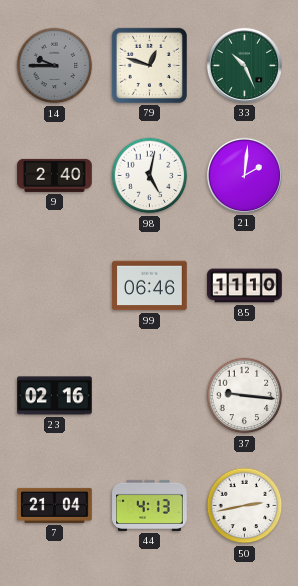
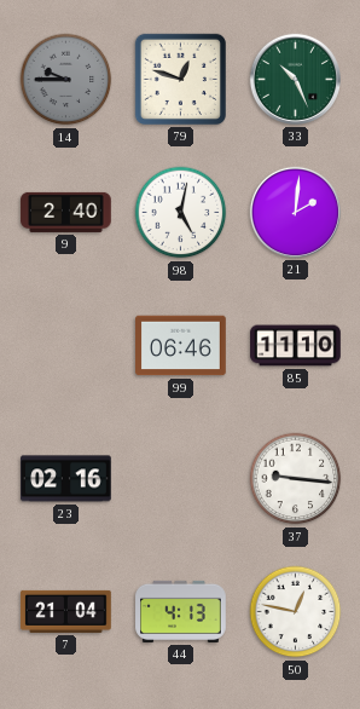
50: 2:43 -> 12:47
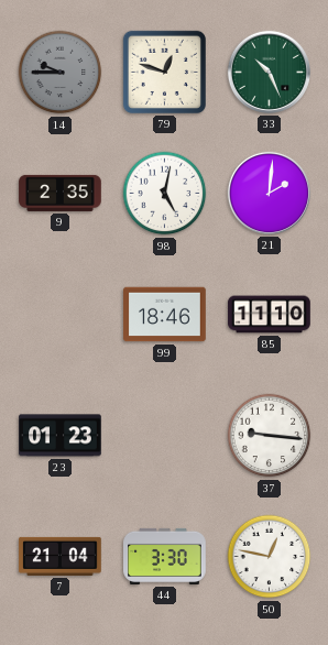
9: 2:40 -> 2:35
99: 06:46 -> 18:46
23: 02:16 -> 01:23
44: 4:13 -> 3:30
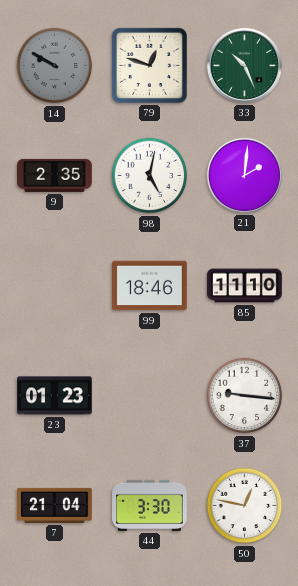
14: 9:45 -> 9:50
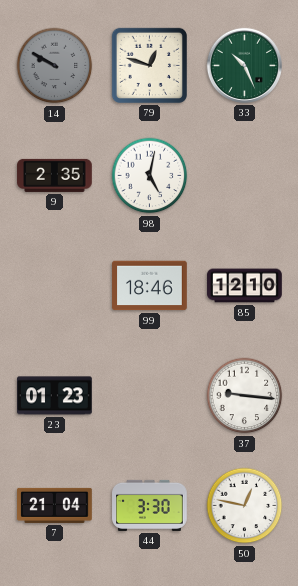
21: 2:01 -> none
85: 11:10 -> 12:10
